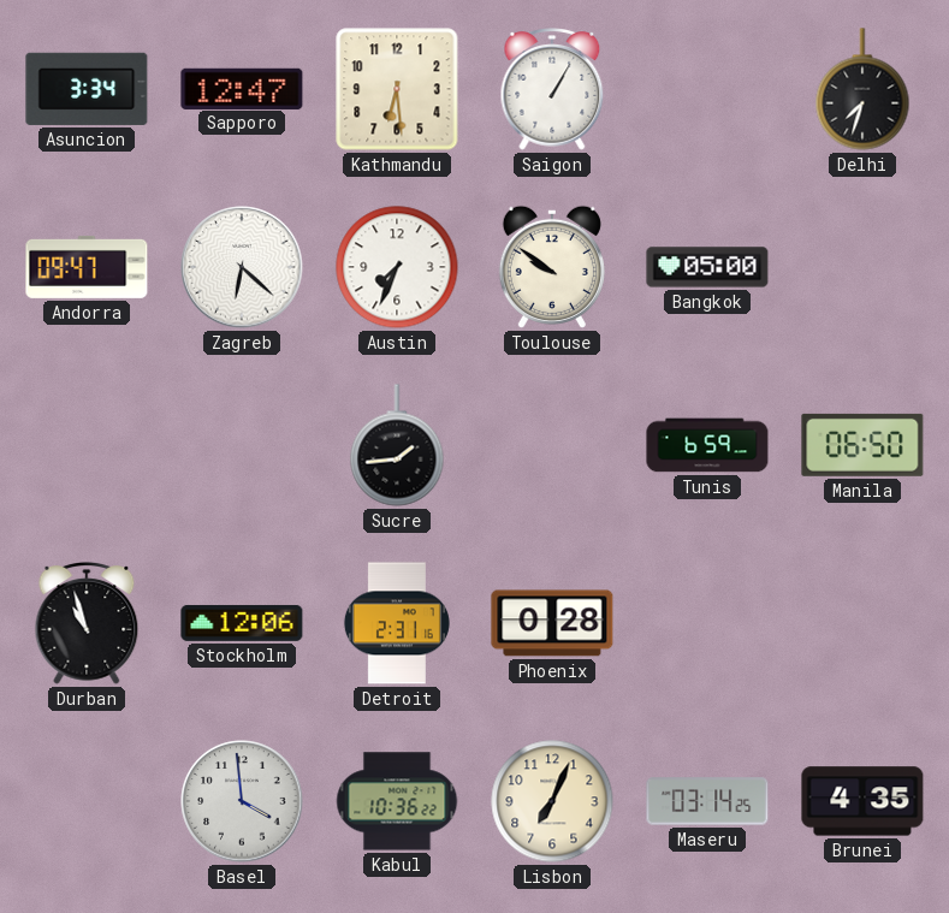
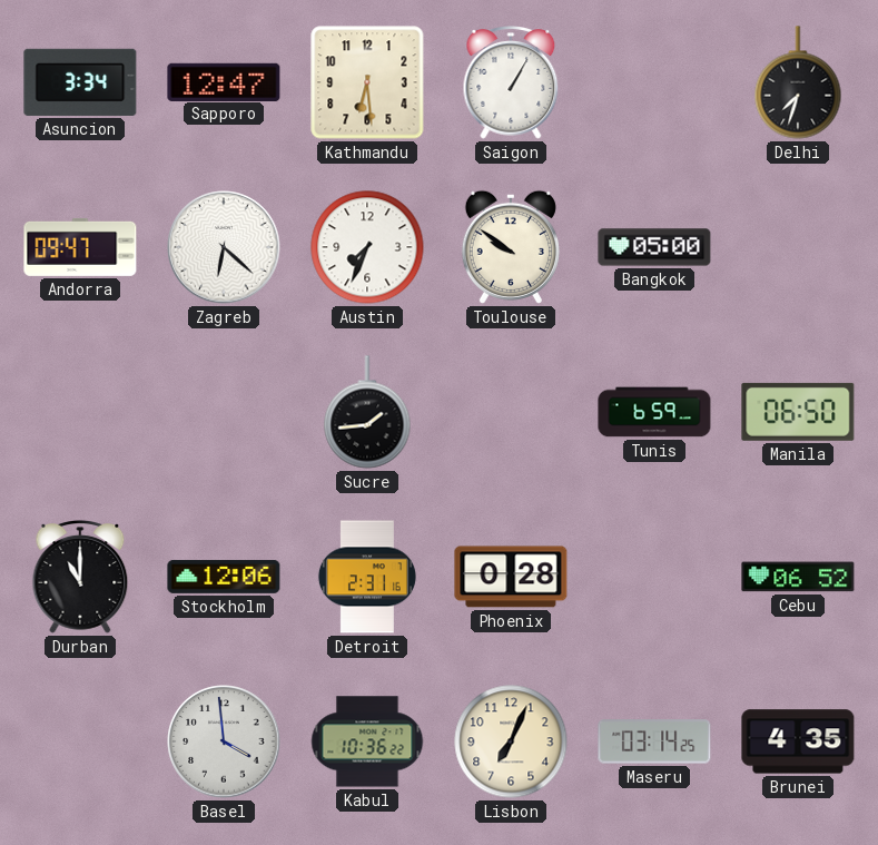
Durban: 10:57 -> 11:00
Cebu: none -> 06:52
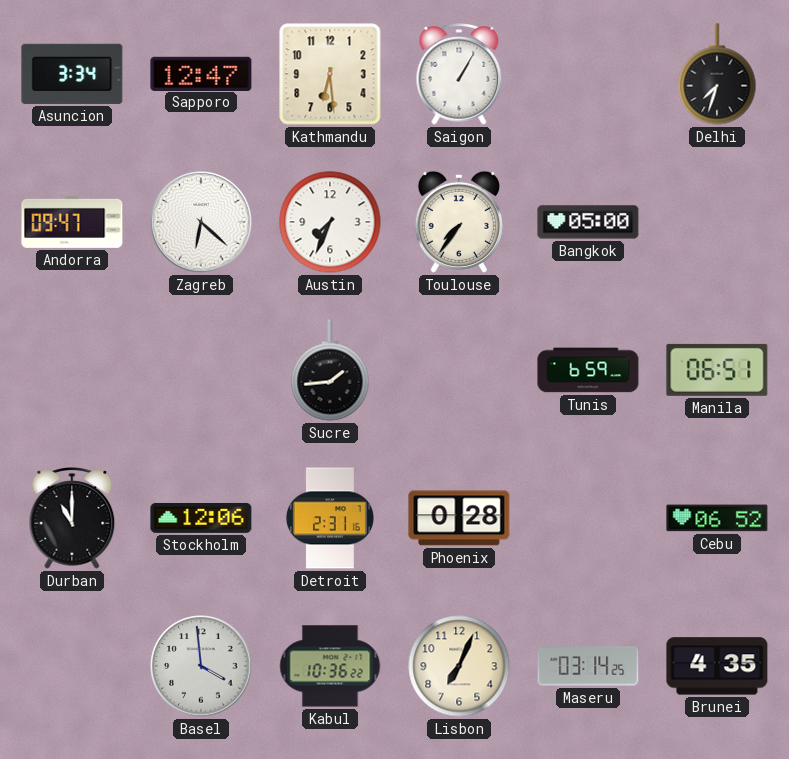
Toulouse: 9:51 -> 7:36
Manila: 06:50 -> 06:51
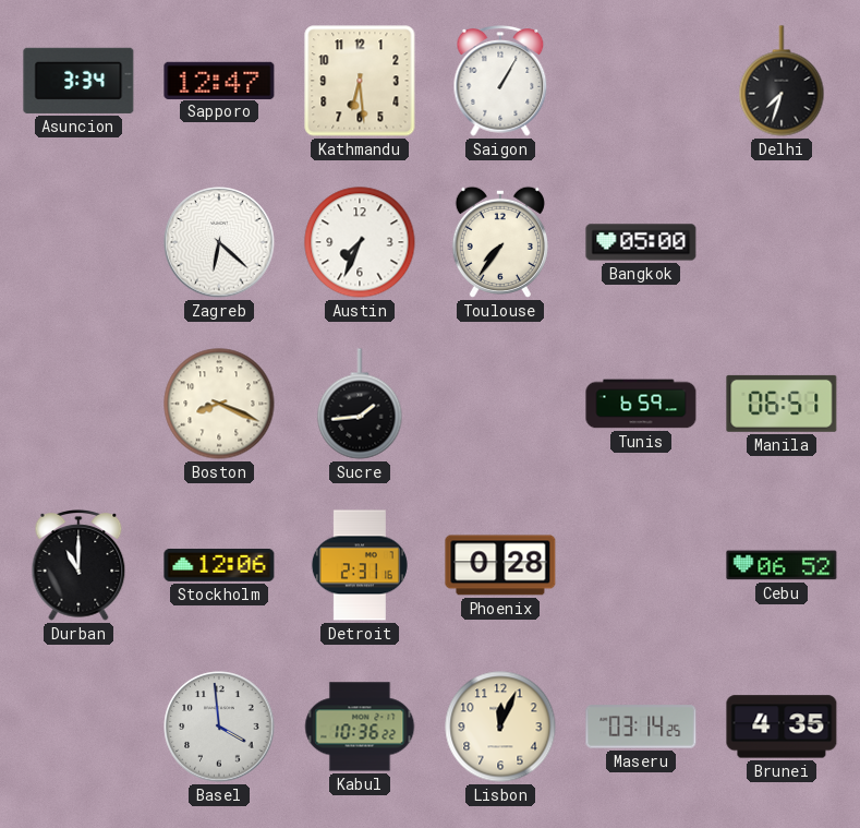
Andorra: 09:47 -> none
Boston: none -> 8:19
Lisbon: 7:04 -> 12:04
